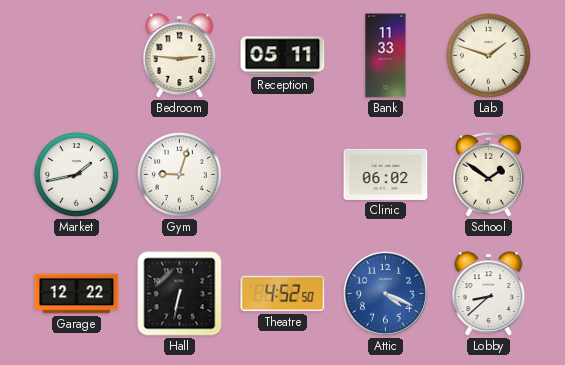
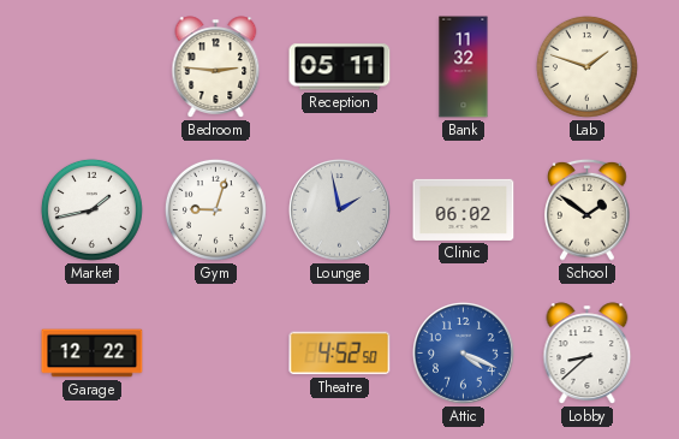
Bank: 11:33 -> 11:32
Lounge: none -> 1:58
Hall: 6:32 -> none
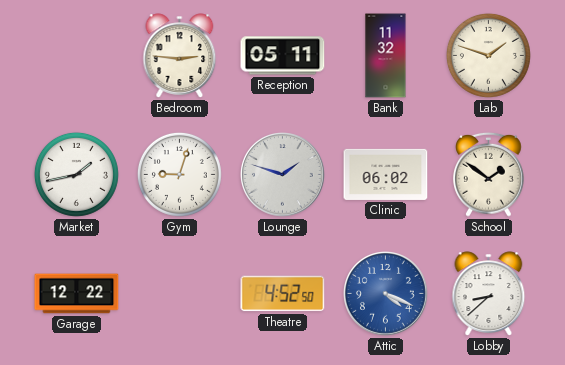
Lounge: 1:58 -> 1:48
